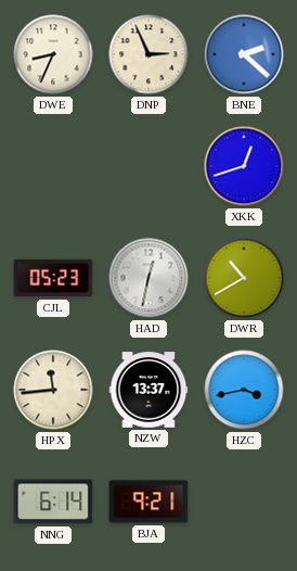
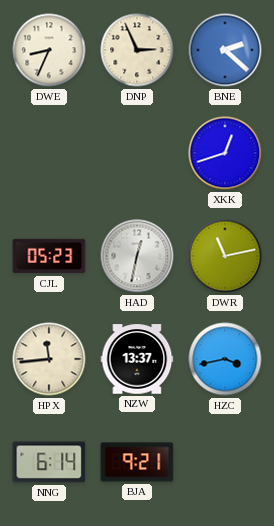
DWR: 10:40 -> 11:13
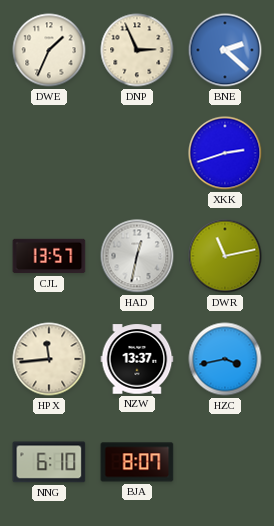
DWE: 8:34 -> 1:34
XKK: 12:42 -> 2:42
CJL: 05:23 -> 13:57
NNG: 6:14 -> 6:10
BJA: 9:21 -> 8:07
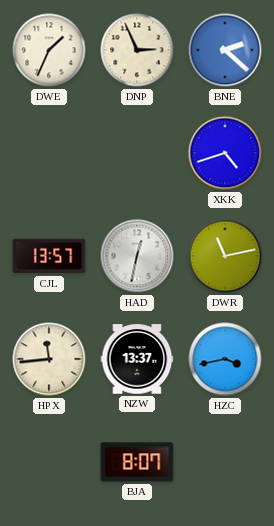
XKK: 2:42 -> 4:42
NNG: 6:10 -> none
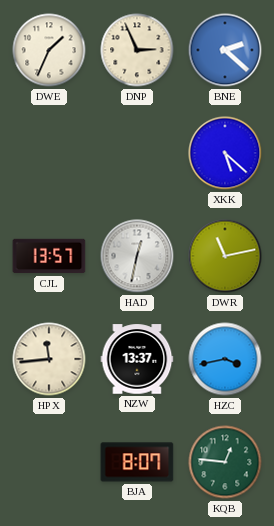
XKK: 4:42 -> 5:22
KQB: none -> 12:46
